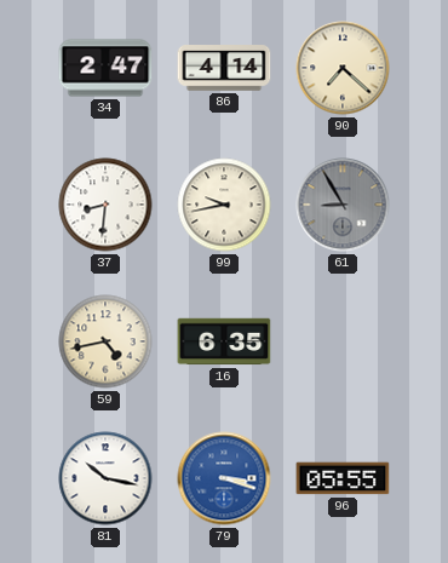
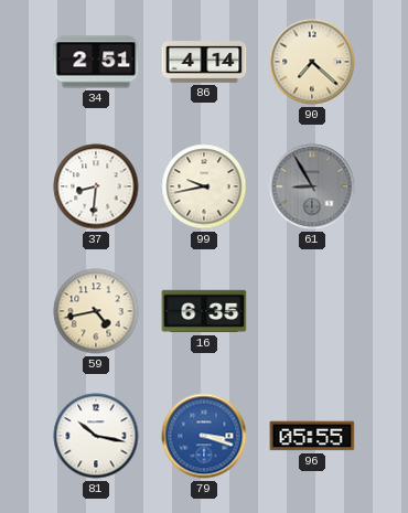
34: 2:47 -> 2:51
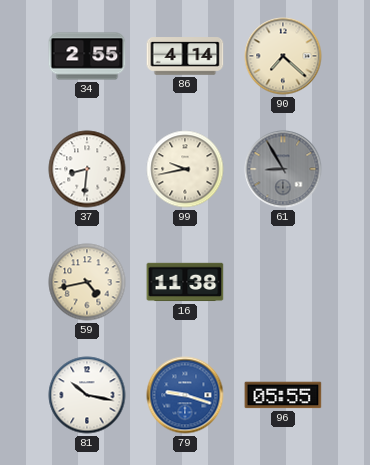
34: 2:51 -> 2:55
16: 6:35 -> 11:38
79: 3:18 -> 9:18
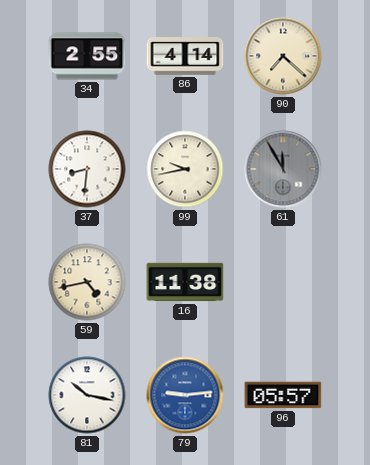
61: 8:55 -> 11:55
79: 9:18 -> 9:14
96: 05:55 -> 05:57
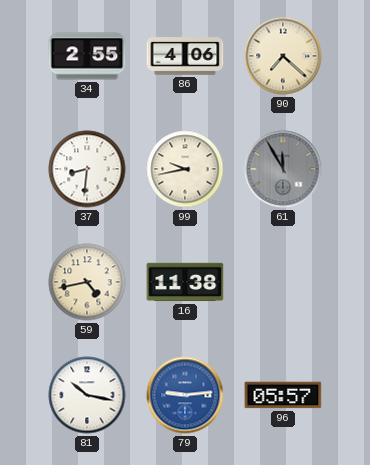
86: 4:14 -> 4:06
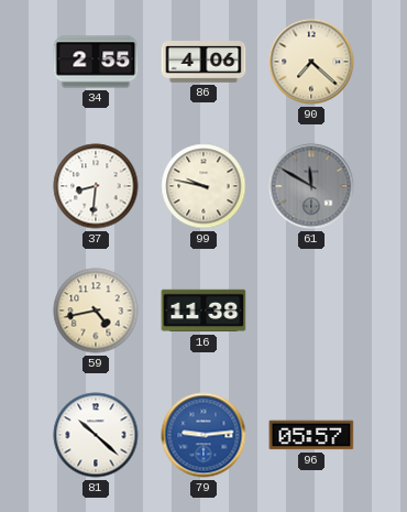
99: 9:43 -> 9:47
61: 11:55 -> 11:50
81: 10:17 -> 10:22
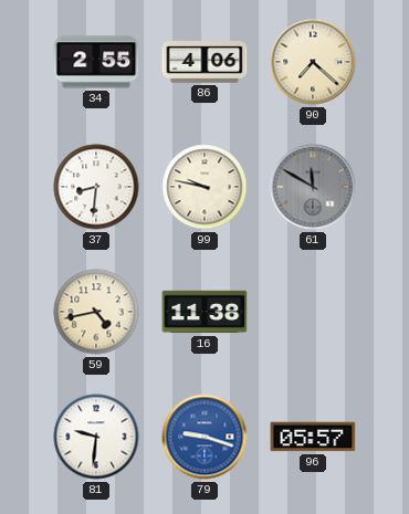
81: 10:22 -> 9:31
79: 9:14 -> 9:18
